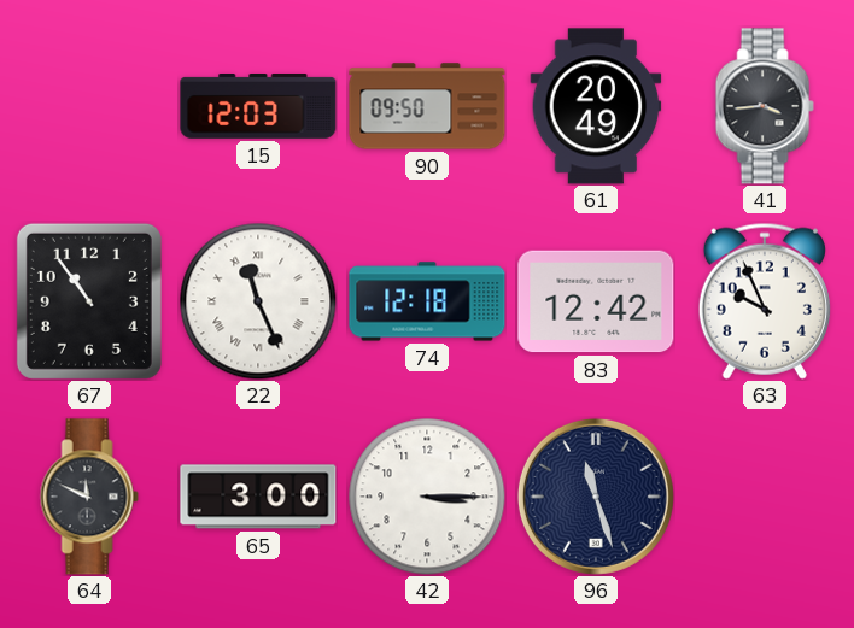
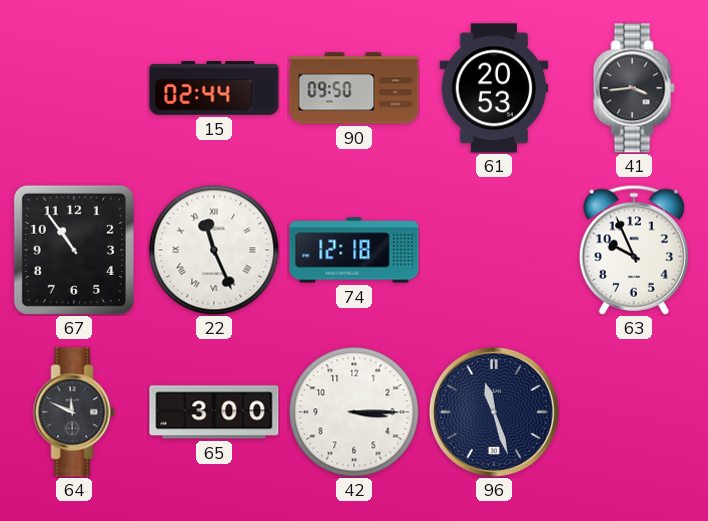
15: 12:03 -> 02:44
61: 20:49 -> 20:53
83: 12:42 -> none
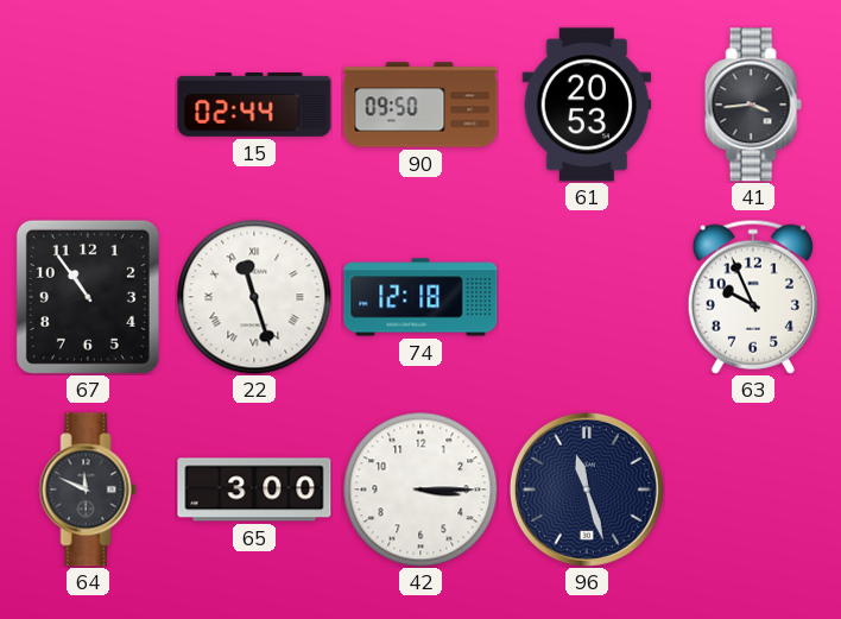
22: 11:26 -> 11:27
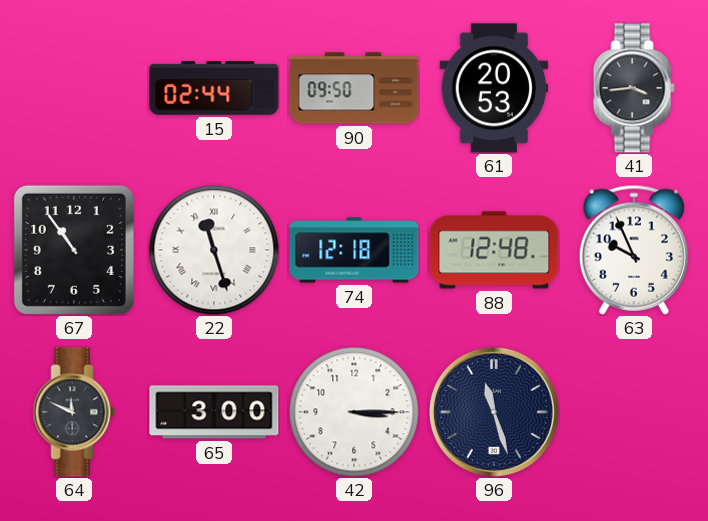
88: none -> 12:48
